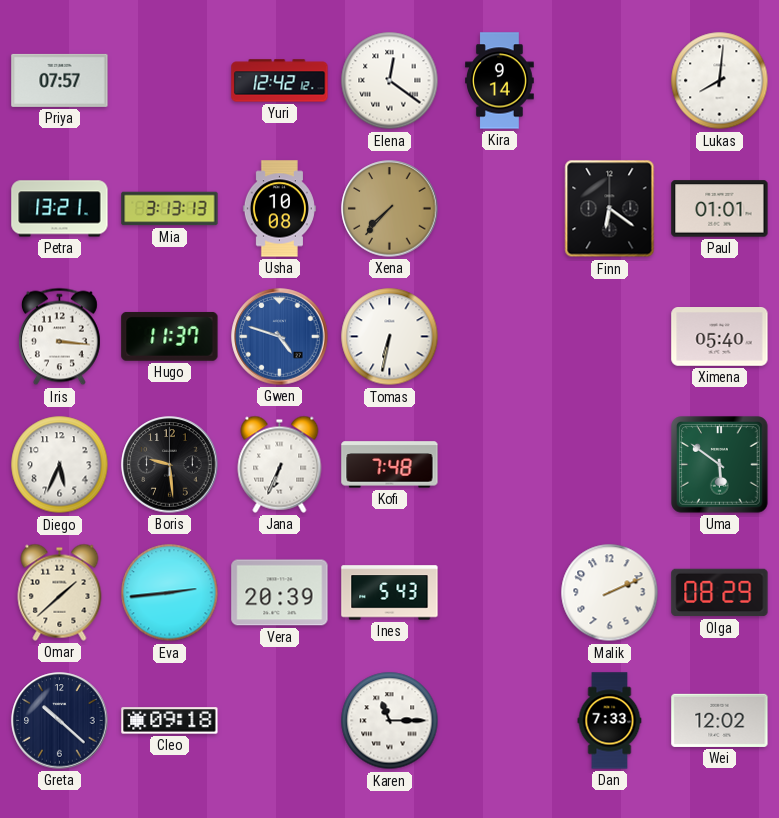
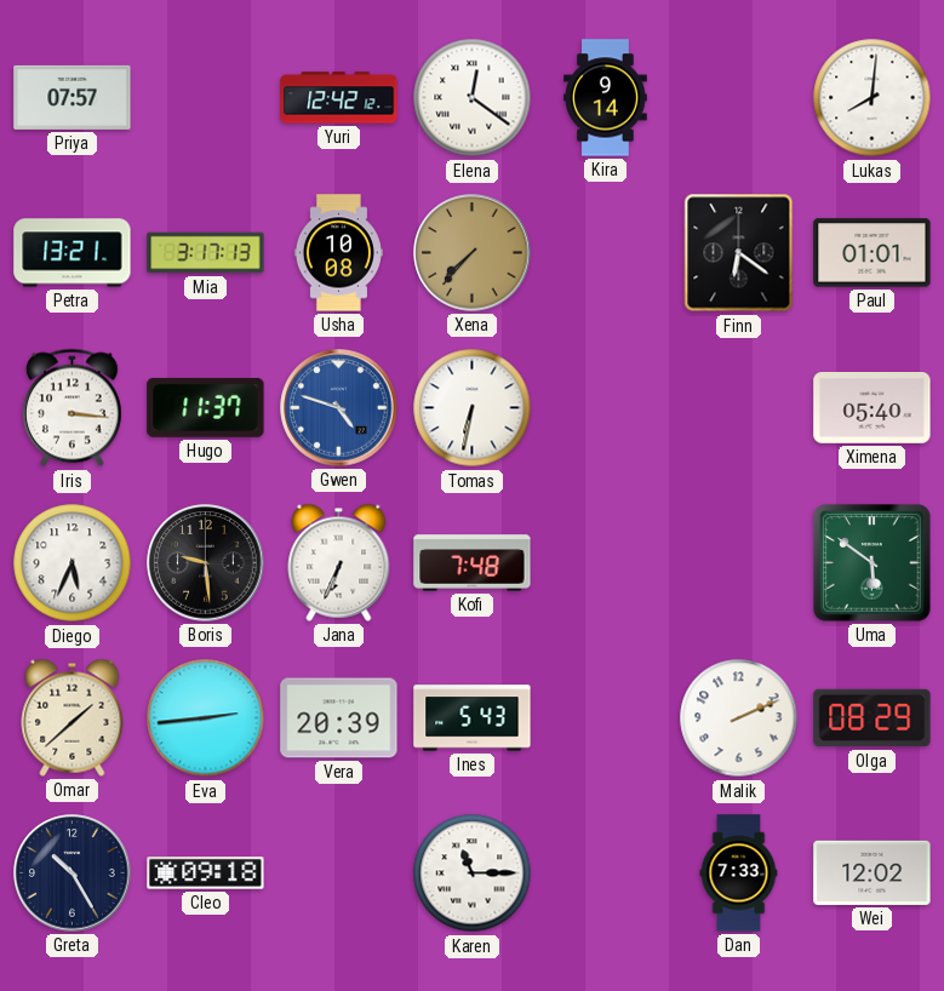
Mia: 3:13 -> 3:17
Greta: 10:22 -> 10:25
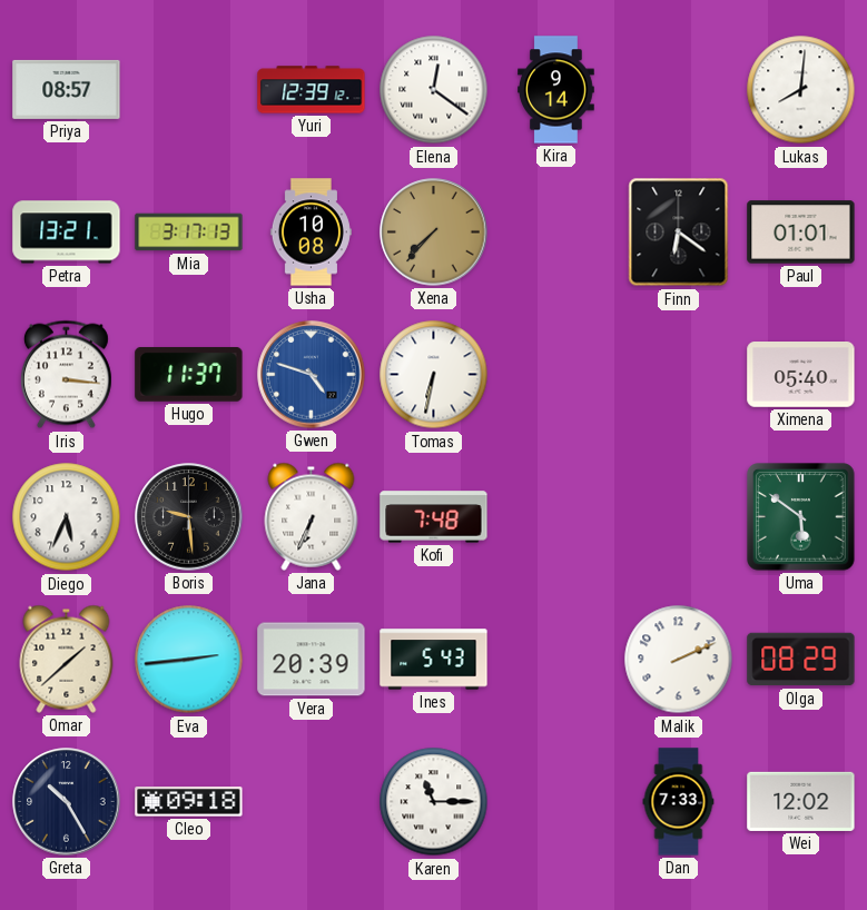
Priya: 07:57 -> 08:57
Yuri: 12:42 -> 12:39
